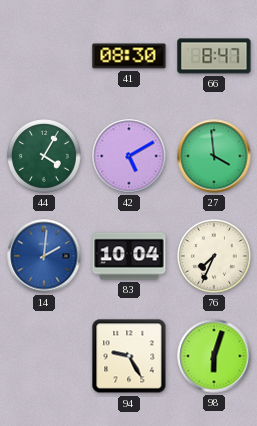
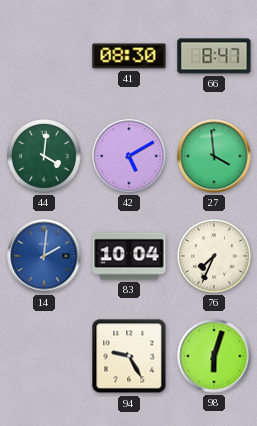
44: 4:05 -> 4:01
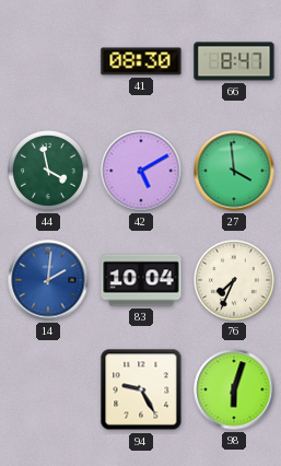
44: 4:01 -> 3:58
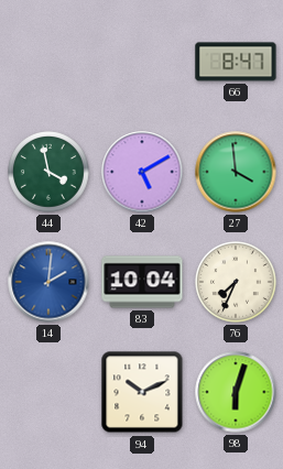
41: 08:30 -> none
94: 9:25 -> 10:11
